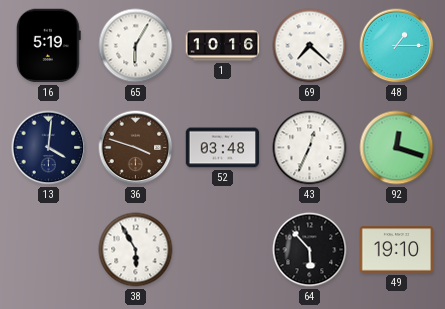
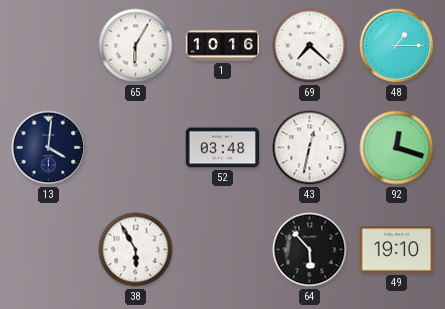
16: 5:19 -> none
36: 3:48 -> none
43: 12:34 -> 12:32
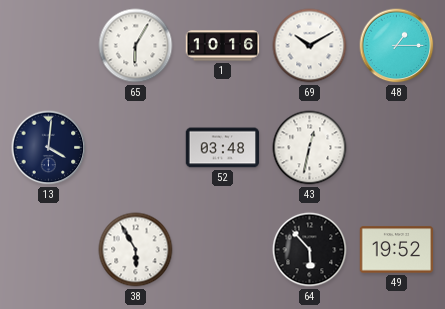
69: 7:22 -> 10:10
92: 12:18 -> none
49: 19:10 -> 19:52
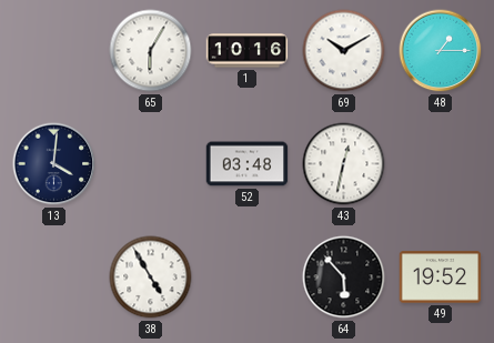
38: 5:55 -> 4:55
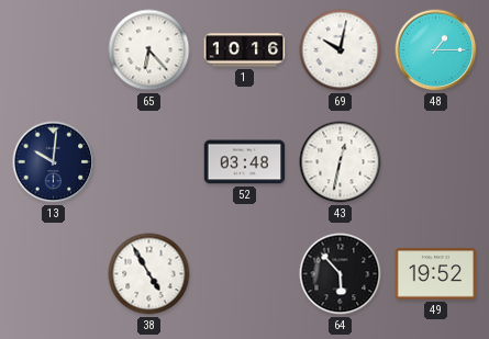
65: 6:05 -> 6:23
69: 10:10 -> 10:02
13: 4:01 -> 10:01
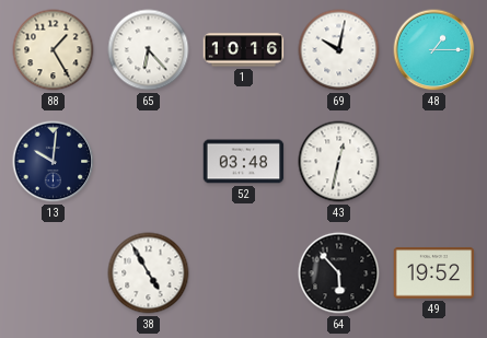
88: none -> 1:25
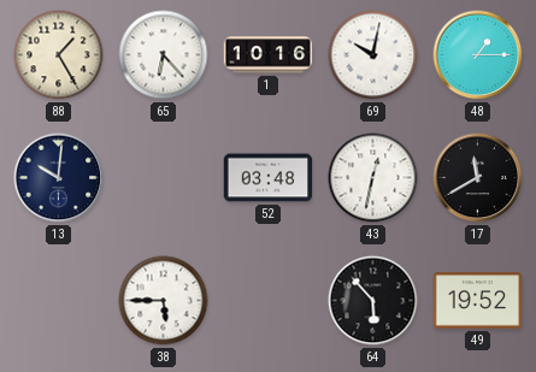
17: none -> 11:40
38: 4:55 -> 5:45
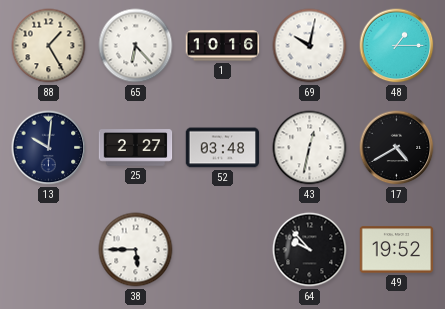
25: none -> 2:27
17: 11:40 -> 4:40
64: 5:53 -> 9:53
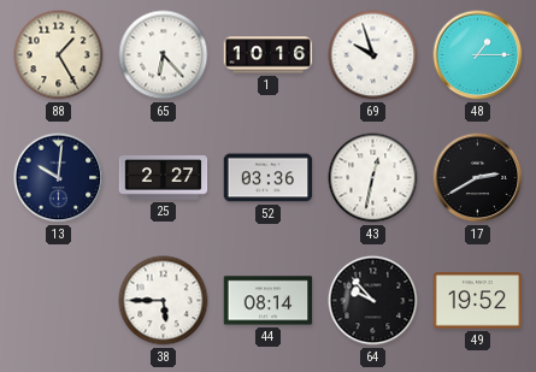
69: 10:02 -> 9:57
52: 03:48 -> 03:36
17: 4:40 -> 2:40
44: none -> 08:14
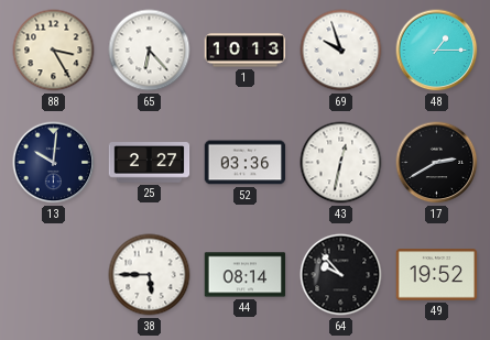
88: 1:25 -> 3:25
1: 10:16 -> 10:13
